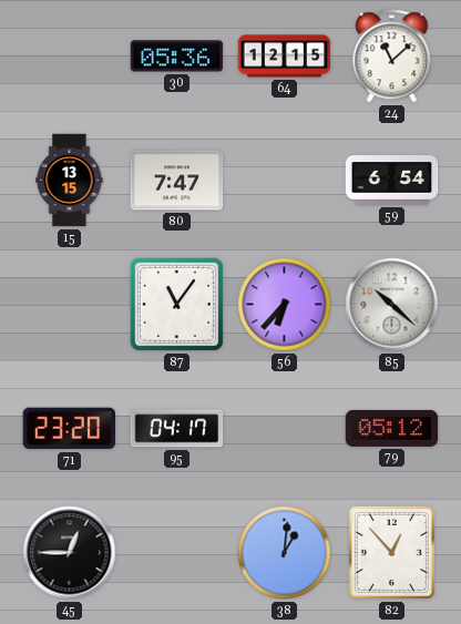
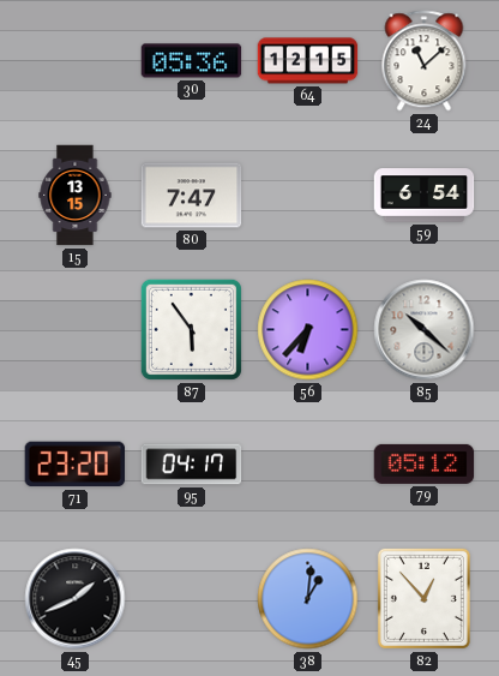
87: 11:06 -> 5:54
45: 12:45 -> 1:41
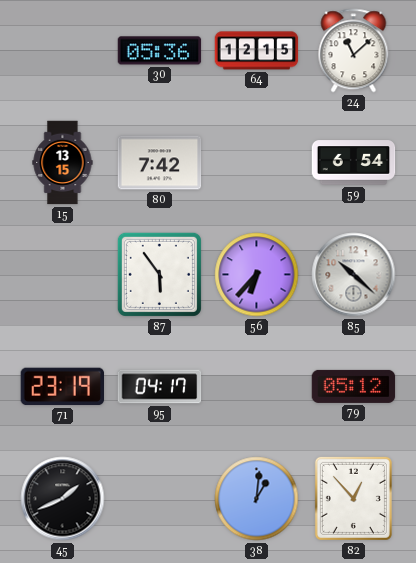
80: 7:47 -> 7:42
71: 23:20 -> 23:19
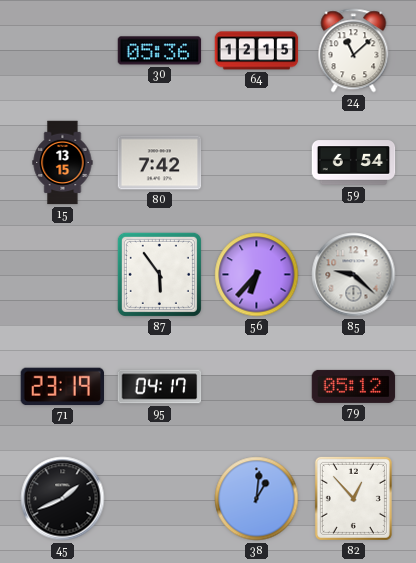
85: 10:22 -> 9:22
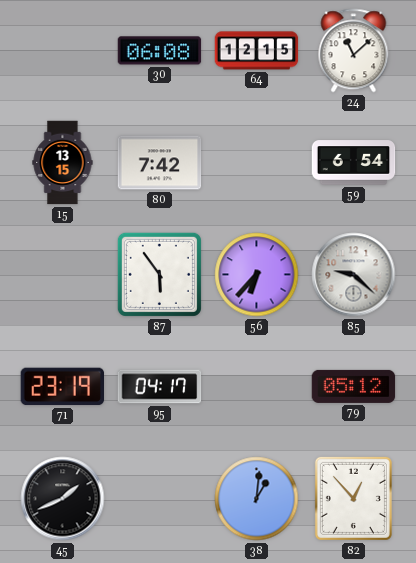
30: 05:36 -> 06:08
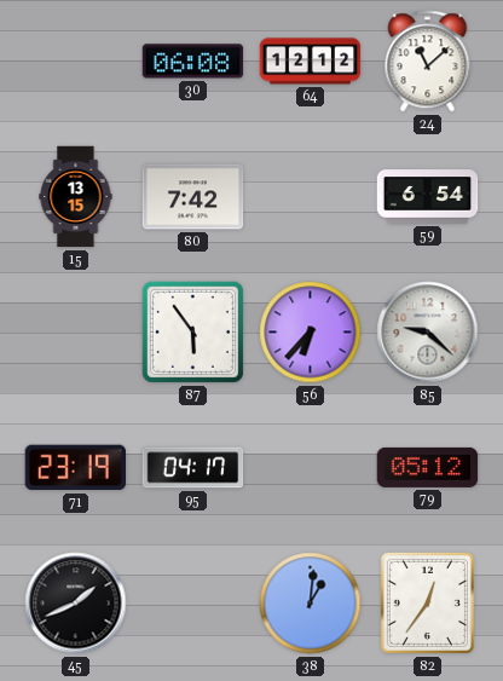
64: 12:15 -> 12:12
82: 12:53 -> 12:36
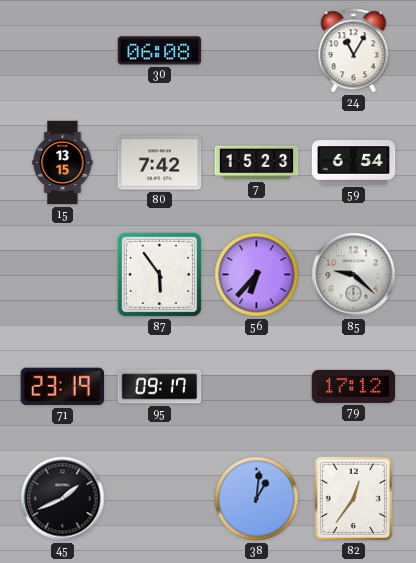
64: 12:12 -> none
24: 11:08 -> 11:05
7: none -> 15:23
95: 04:17 -> 09:17
79: 05:12 -> 17:12
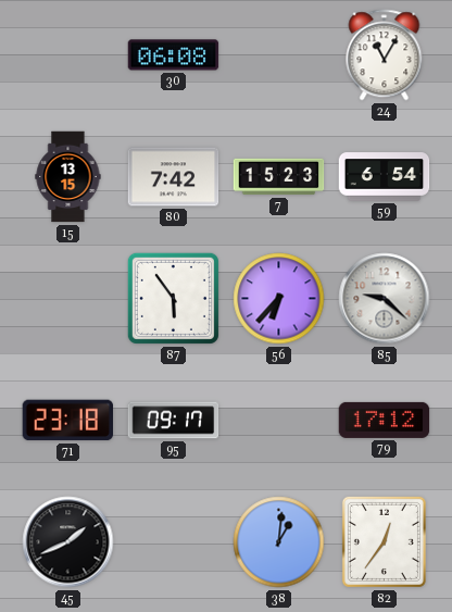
71: 23:19 -> 23:18
